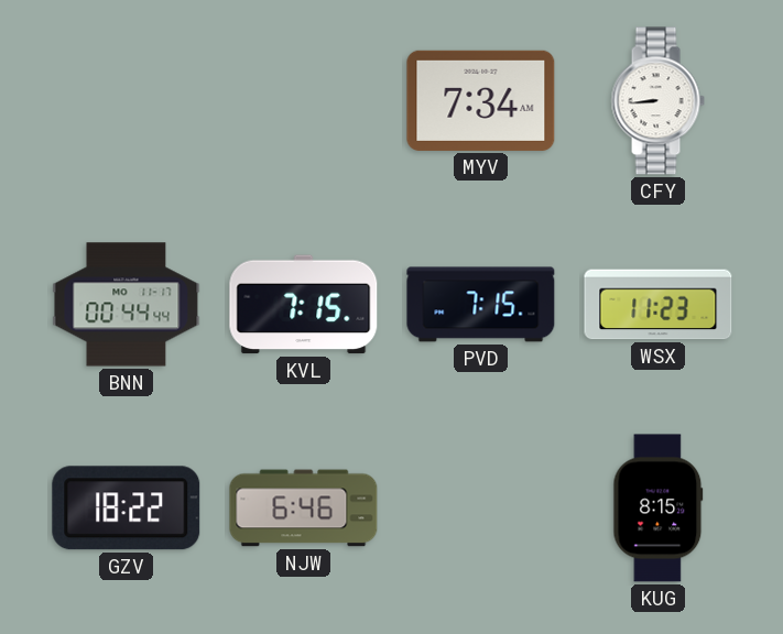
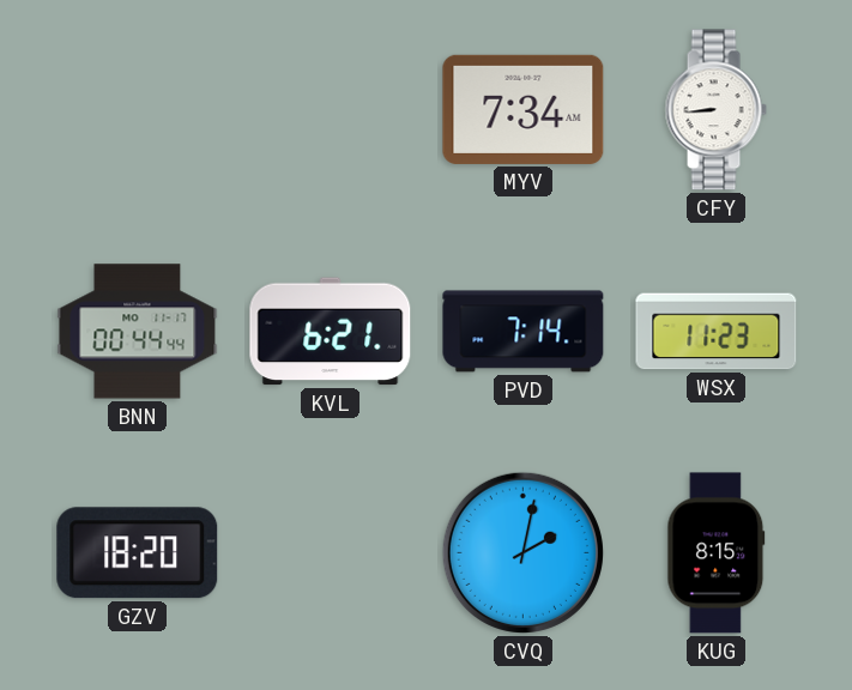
KVL: 7:15 -> 6:21
PVD: 7:15 -> 7:14
GZV: 18:22 -> 18:20
NJW: 6:46 -> none
CVQ: none -> 2:02
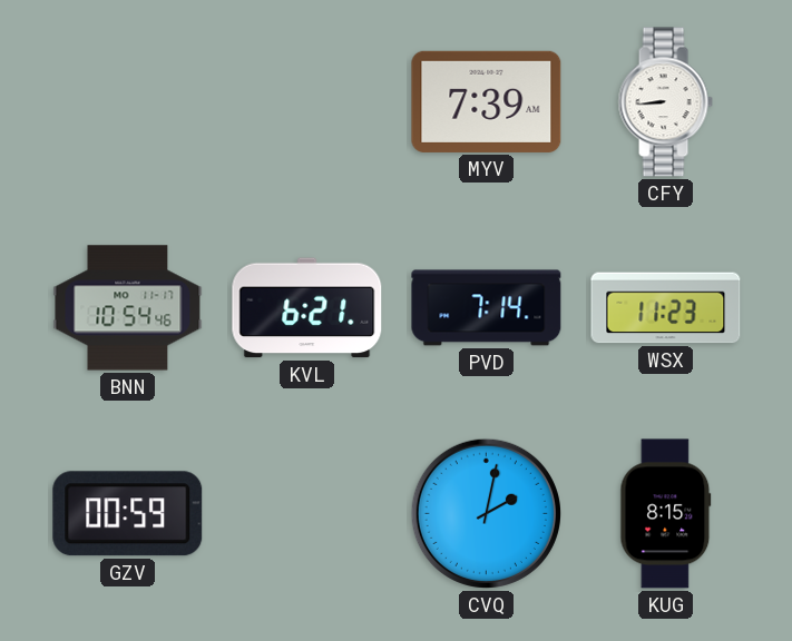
MYV: 7:34 -> 7:39
BNN: 00:44 -> 10:54
GZV: 18:20 -> 00:59
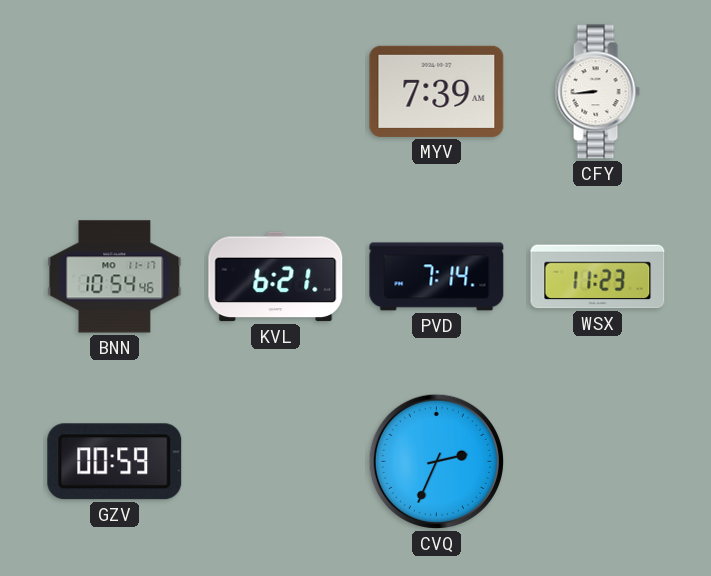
CVQ: 2:02 -> 2:34
KUG: 8:15 -> none
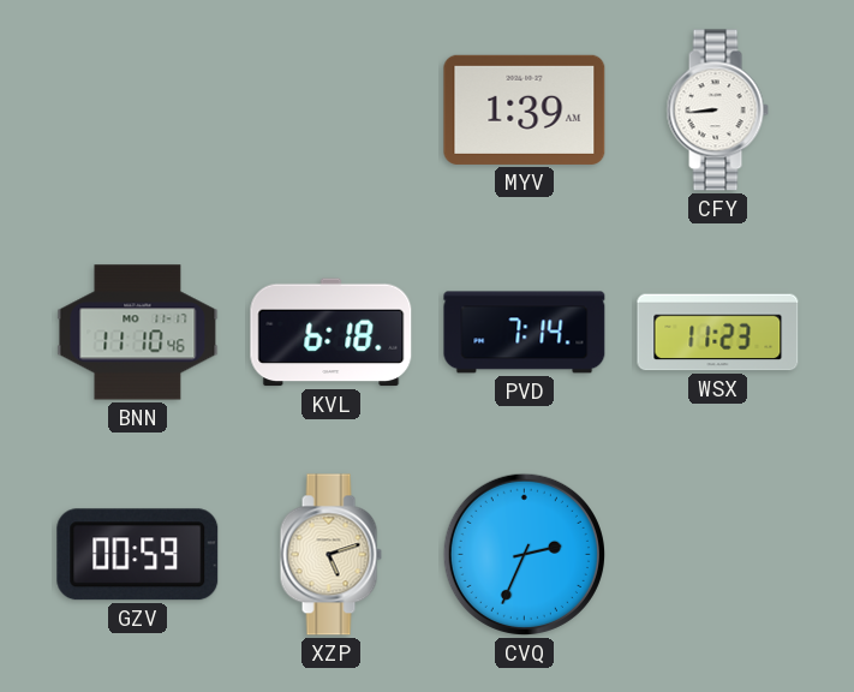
MYV: 7:39 -> 1:39
BNN: 10:54 -> 11:10
KVL: 6:21 -> 6:18
XZP: none -> 5:12
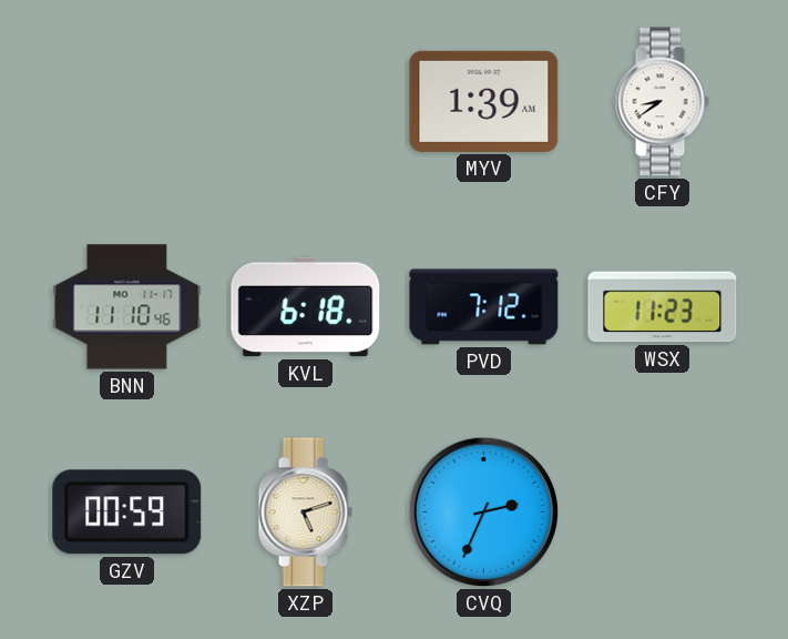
CFY: 8:44 -> 8:39
PVD: 7:14 -> 7:12
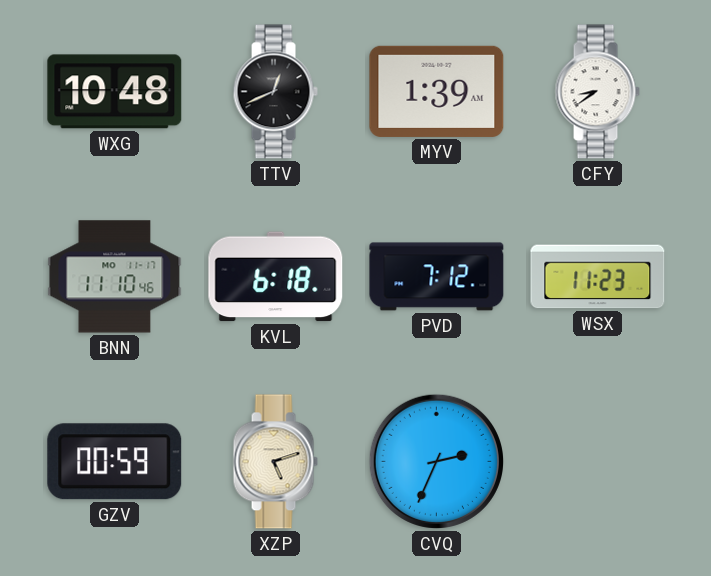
WXG: none -> 10:48
TTV: none -> 12:41
